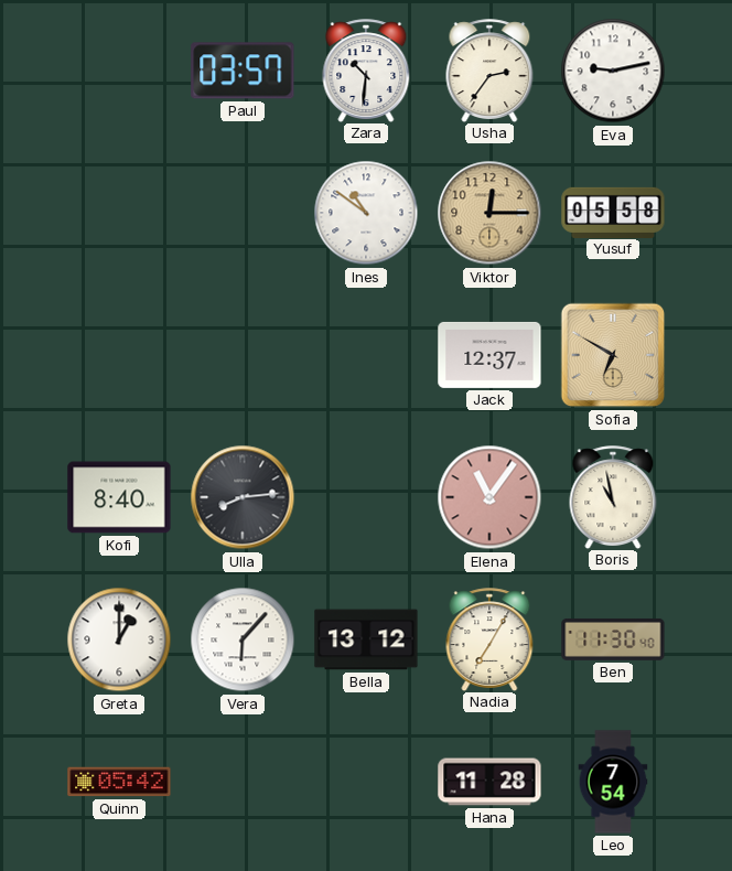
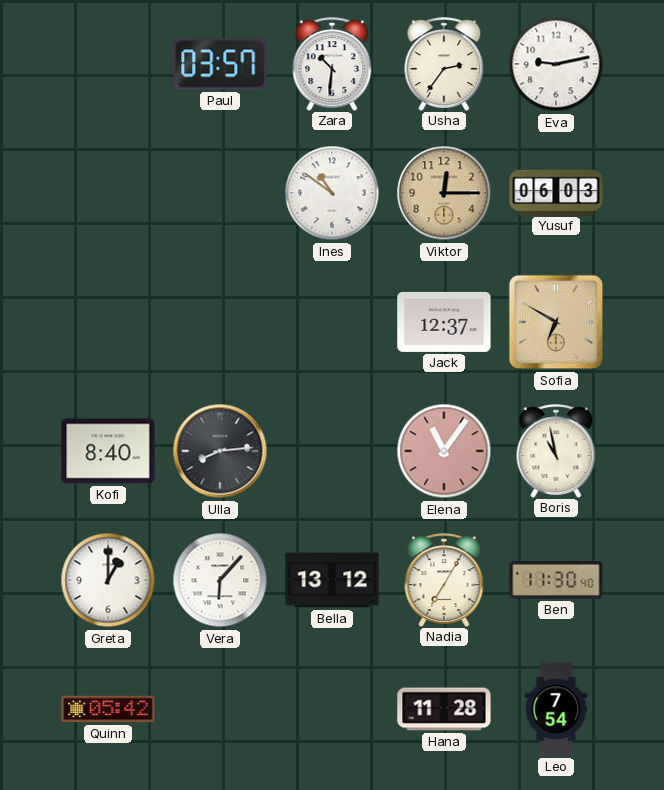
Yusuf: 05:58 -> 06:03
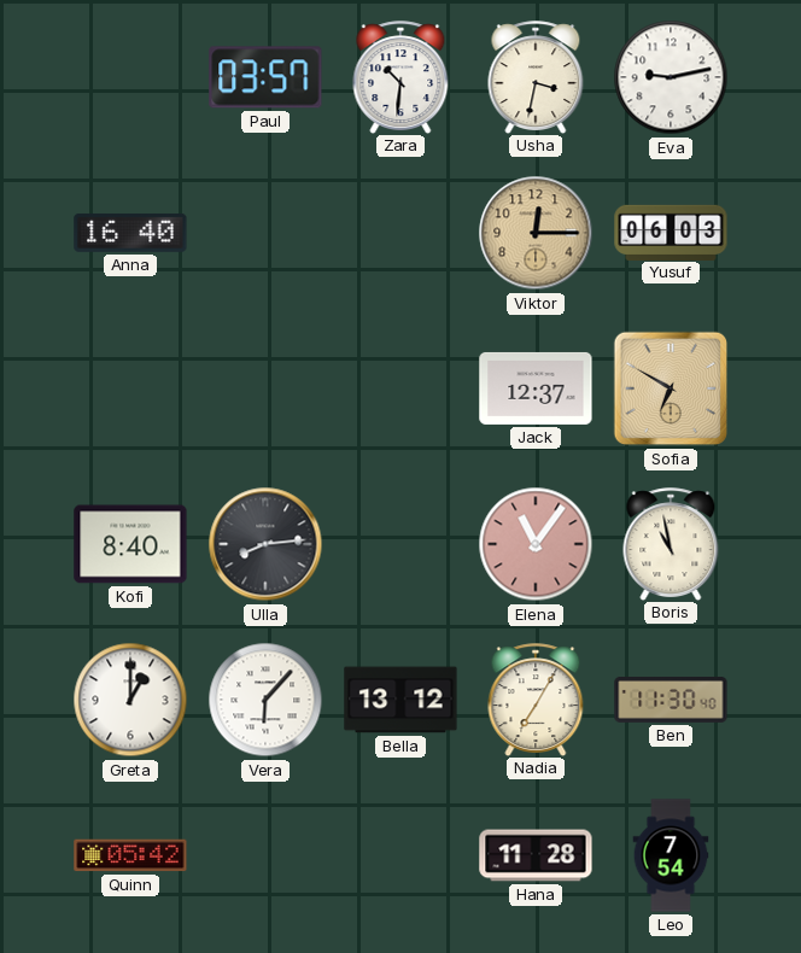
Usha: 2:36 -> 3:32
Anna: none -> 16:40
Ines: 10:51 -> none
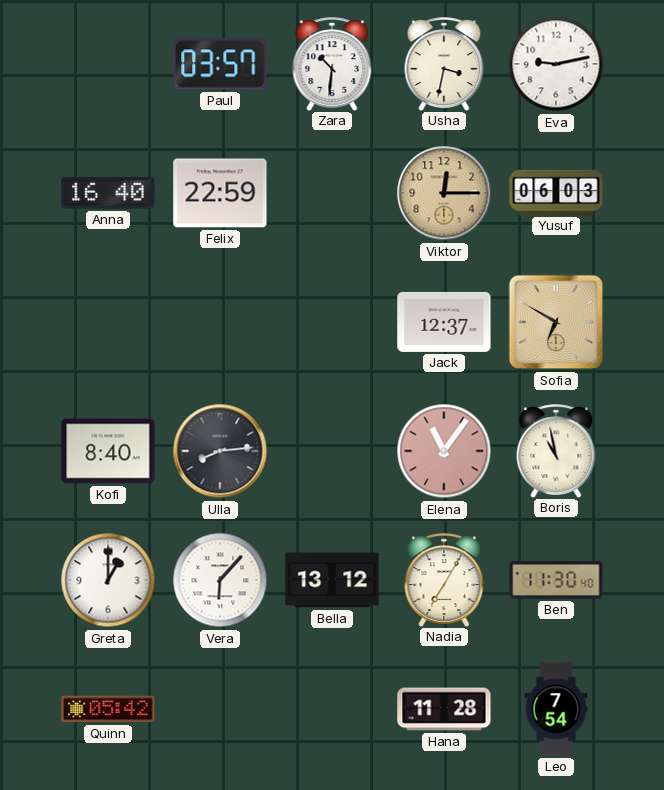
Felix: none -> 22:59
